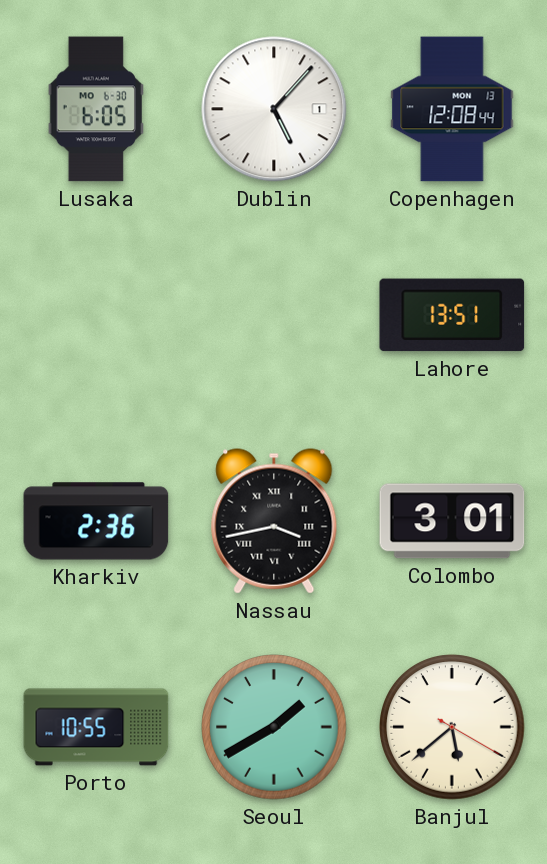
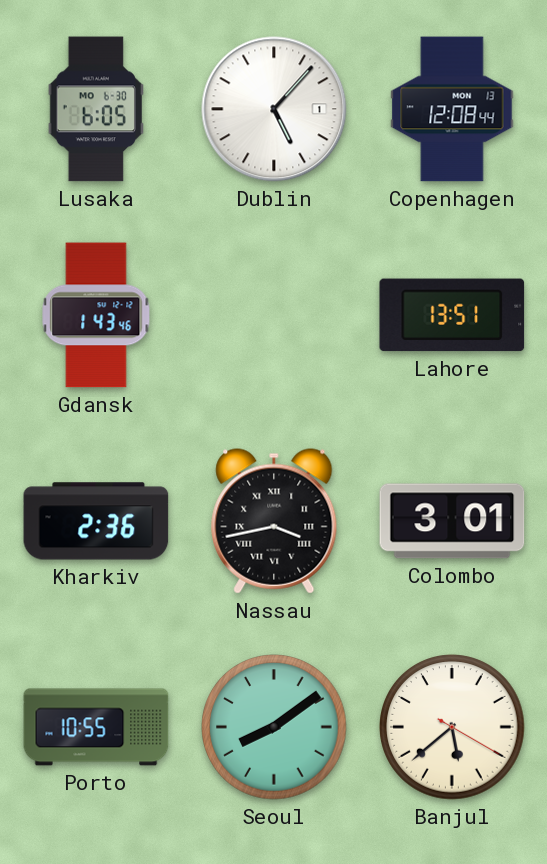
Gdansk: none -> 1:43
Seoul: 1:40 -> 8:09
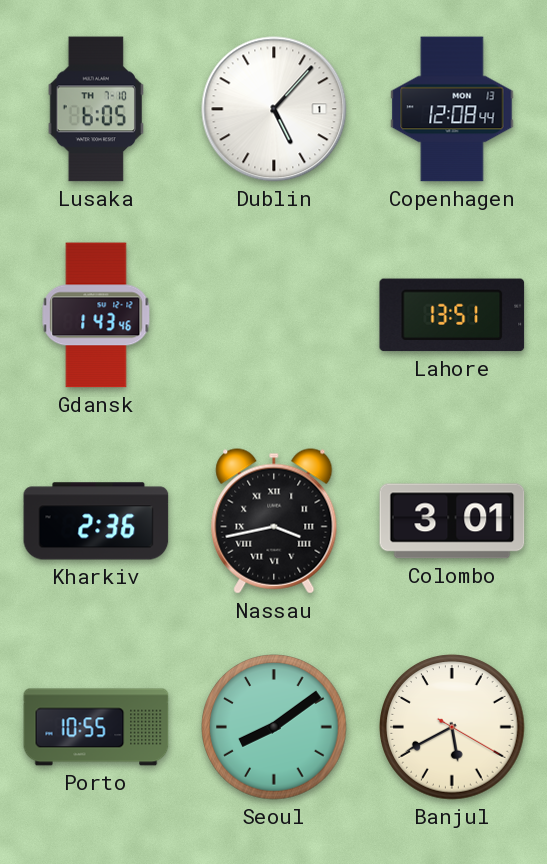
Lusaka date: MO 6-30 -> TH 7-10
Banjul: 5:38 -> 5:40
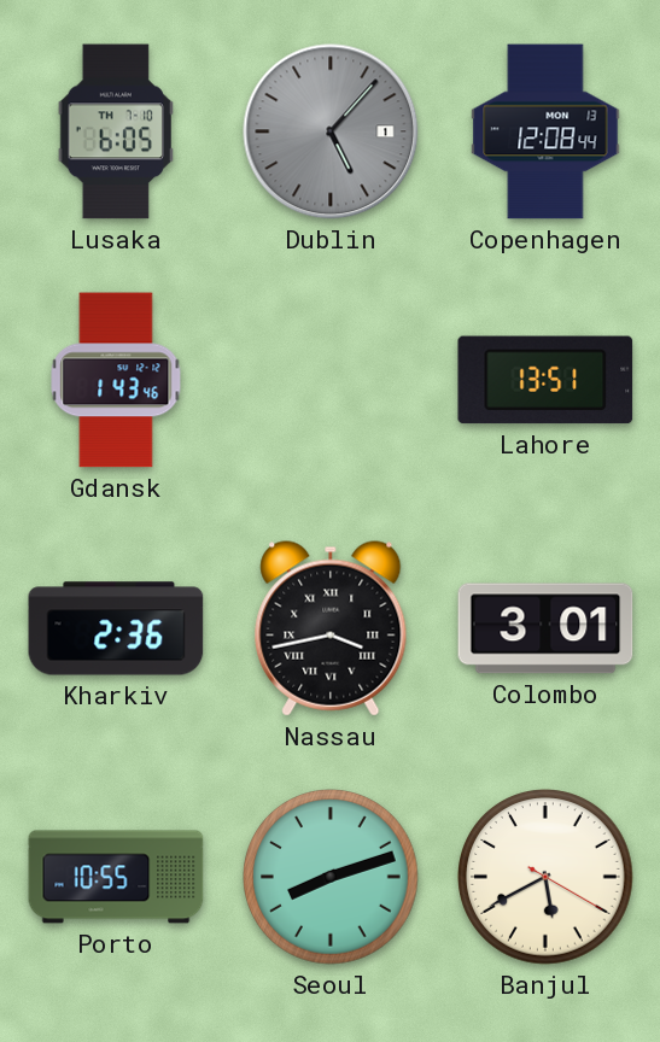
Dublin dial: white -> grey
Seoul: 8:09 -> 8:12
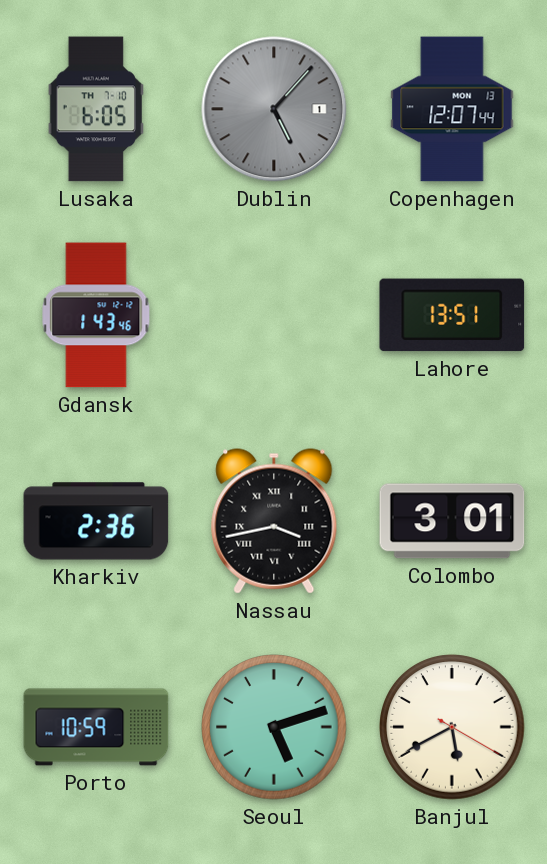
Copenhagen: 12:08 -> 12:07
Porto: 10:55 -> 10:59
Seoul: 8:12 -> 5:12
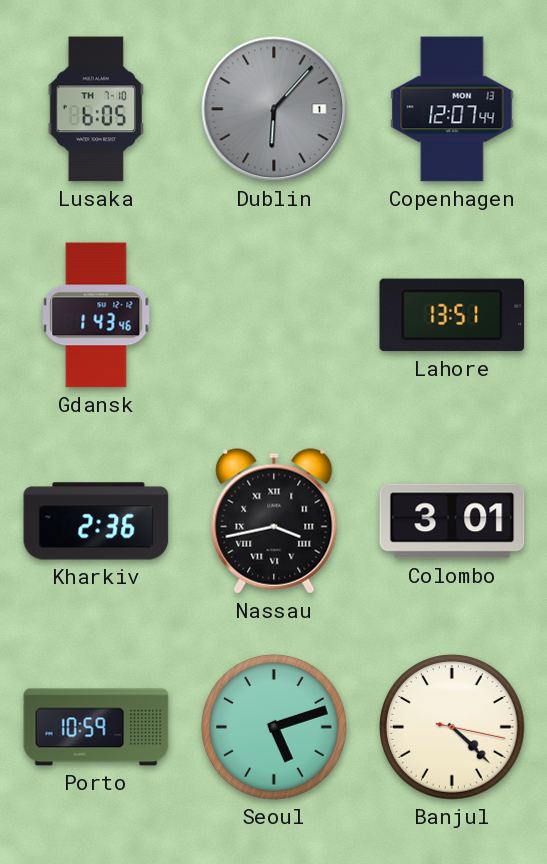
Dublin: 5:07 -> 6:07
Banjul: 5:40 -> 4:22
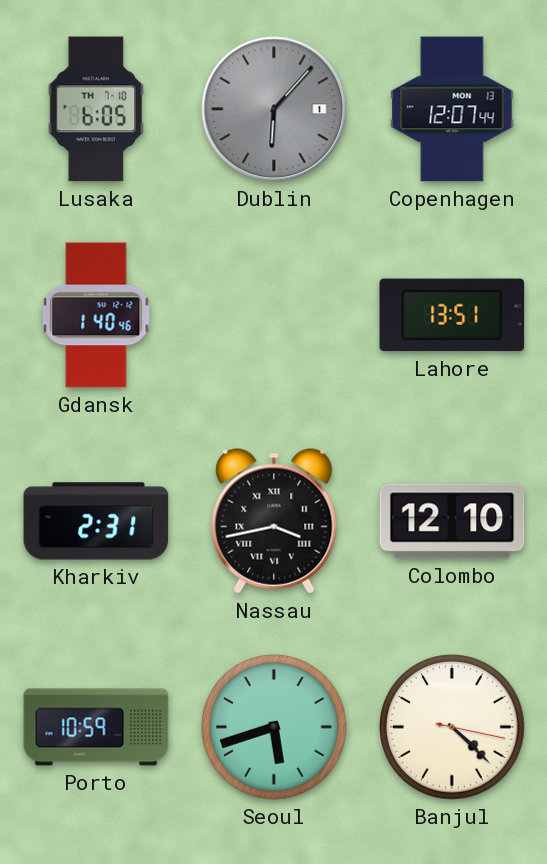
Gdansk: 1:43 -> 1:40
Kharkiv: 2:36 -> 2:31
Colombo: 3:01 -> 12:10
Seoul: 5:12 -> 5:42
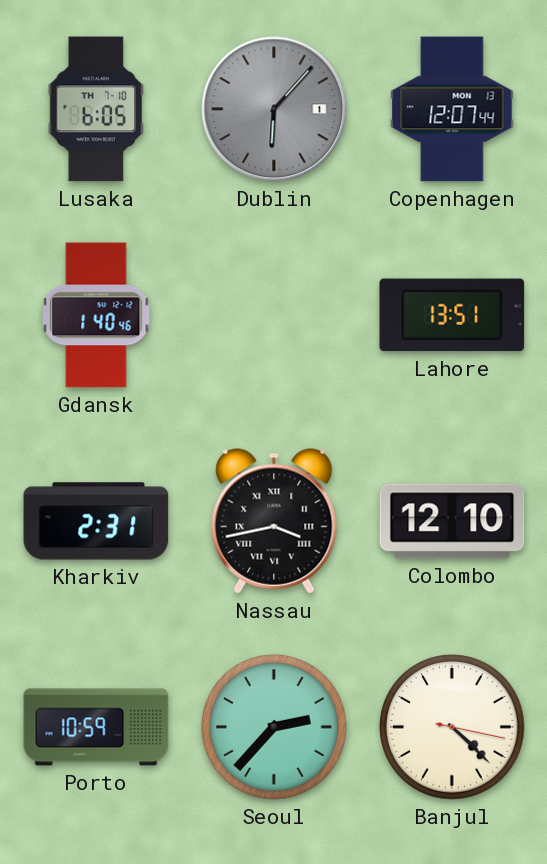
Seoul: 5:42 -> 2:37
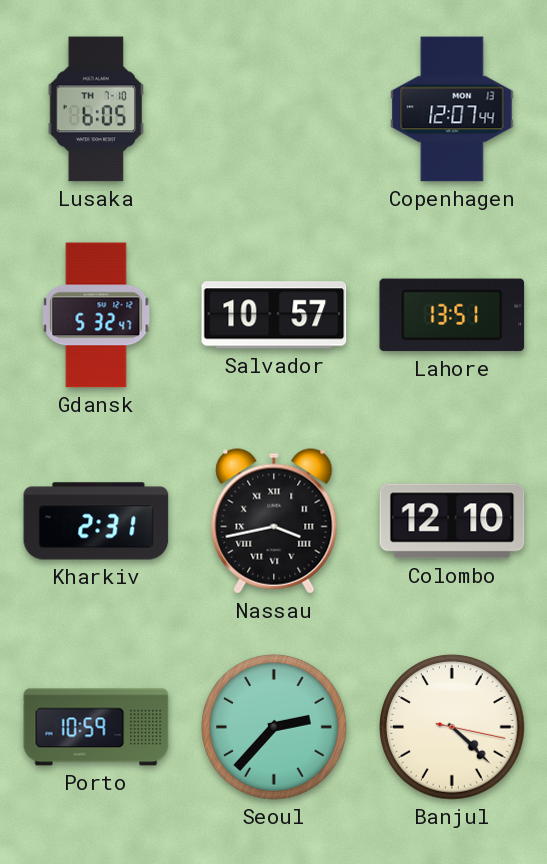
Dublin: 6:07 -> none
Gdansk: 1:40 -> 5:32
Salvador: none -> 10:57
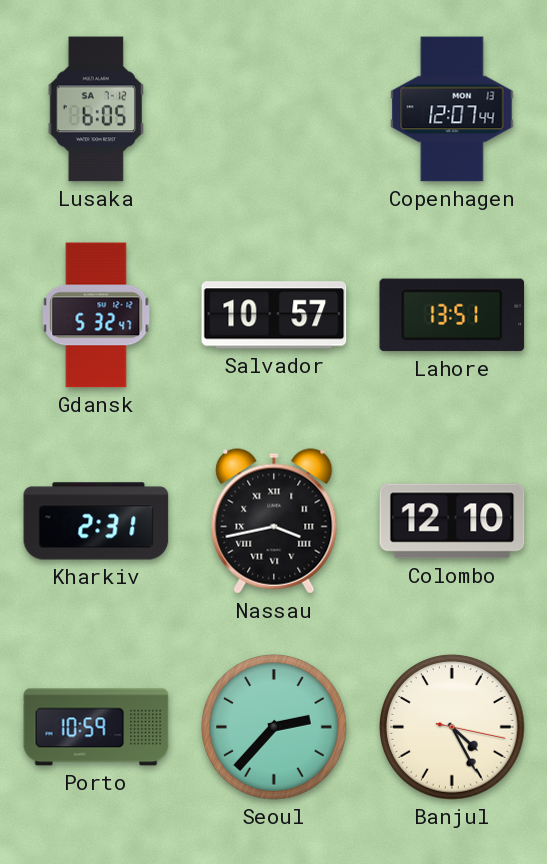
Lusaka date: TH 7-10 -> SA 7-12
Banjul: 4:22 -> 4:25
